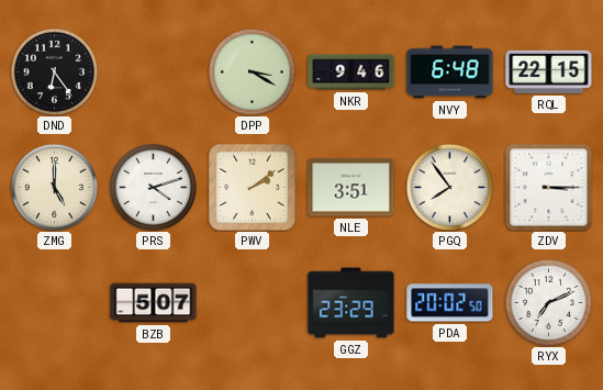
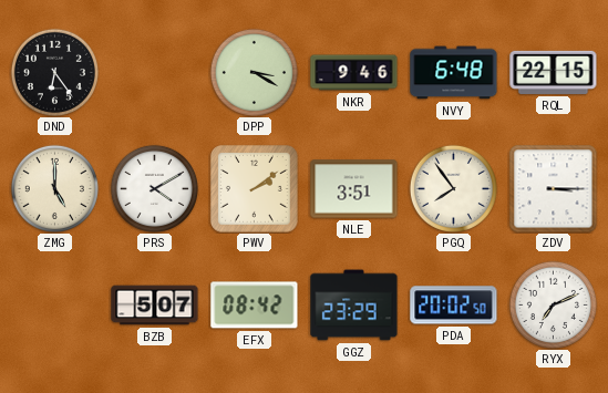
PRS: 4:12 -> 4:10
EFX: none -> 08:42
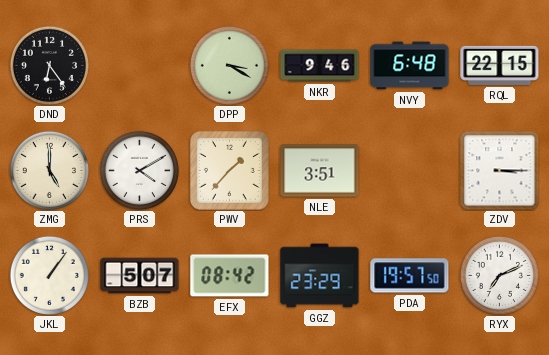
PWV: 2:09 -> 1:37
PGQ: 7:54 -> none
JKL: none -> 1:06
PDA: 20:02 -> 19:57
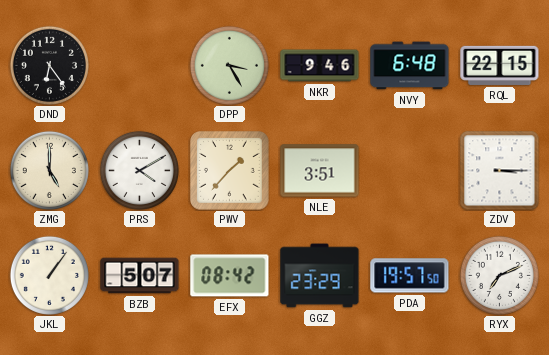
DPP: 3:20 -> 3:25
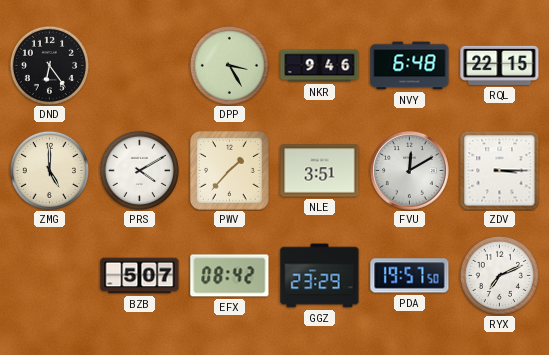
FVU: none -> 12:10
JKL: 1:06 -> none
